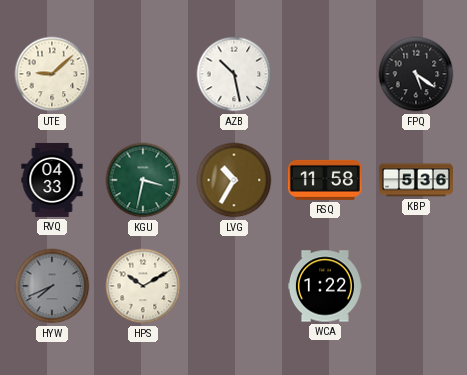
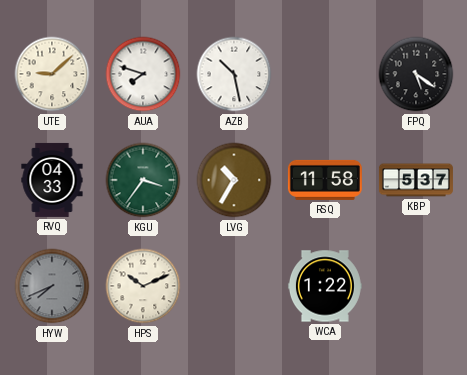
AUA: none -> 7:48
KGU: 3:32 -> 3:36
KBP: 5:36 -> 5:37
HPS: 10:10 -> 10:11
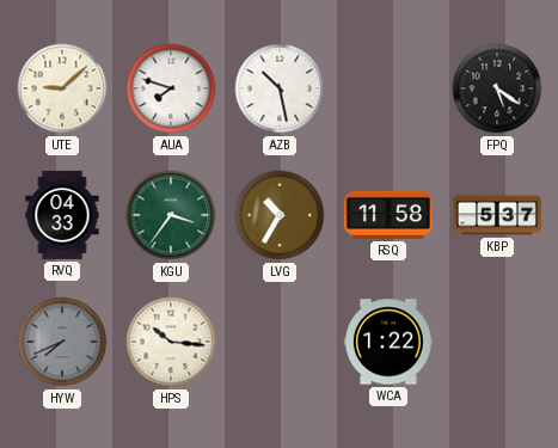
HPS: 10:11 -> 10:16
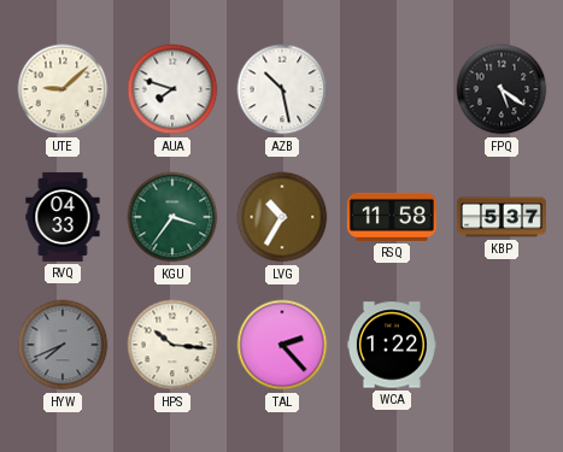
TAL: none -> 2:23
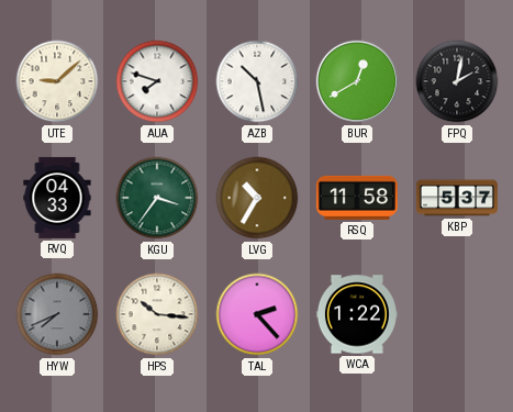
BUR: none -> 12:40
FPQ: 5:21 -> 2:02
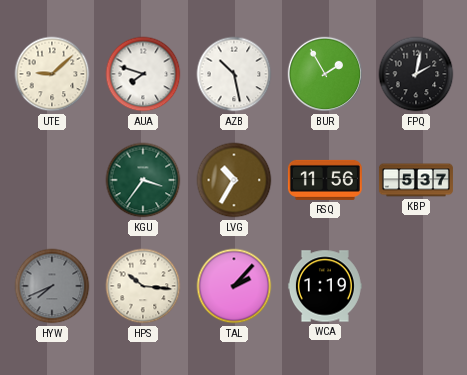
BUR: 12:40 -> 1:55
RVQ: 04:33 -> none
RSQ: 11:58 -> 11:56
TAL: 2:23 -> 2:07
WCA: 1:22 -> 1:19
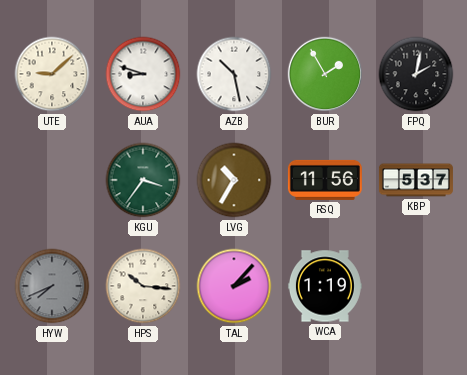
AUA: 7:48 -> 8:48
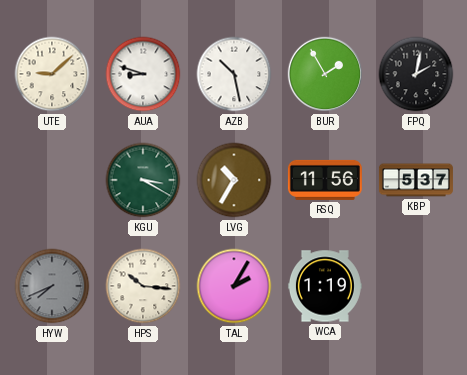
KGU: 3:36 -> 3:20
TAL: 2:07 -> 2:05
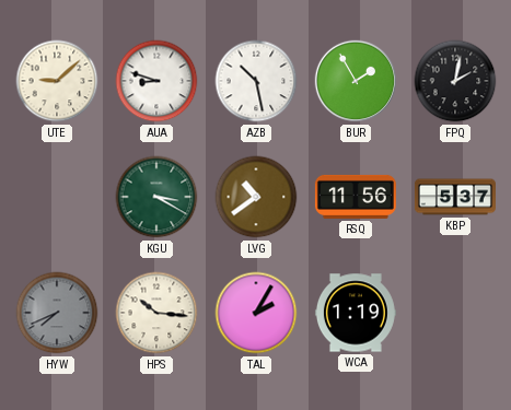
LVG: 10:35 -> 10:39
